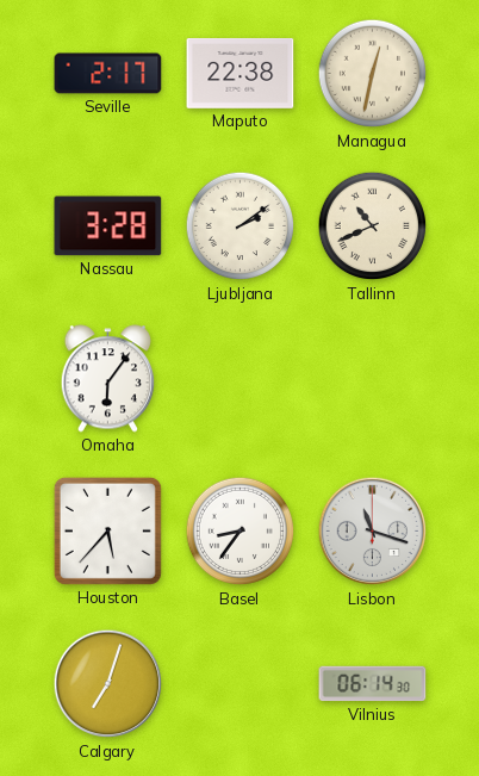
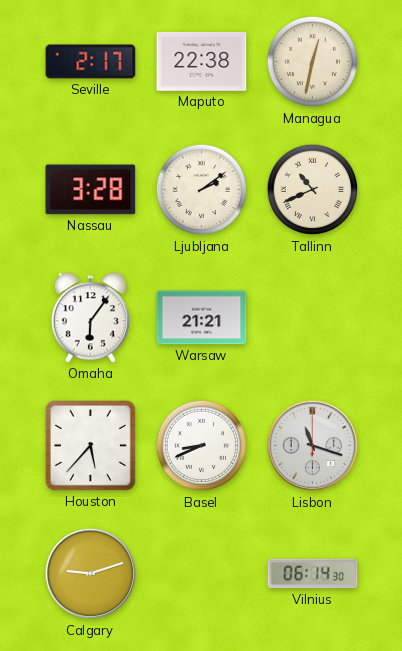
Warsaw: none -> 21:21
Basel: 8:36 -> 8:41
Calgary: 7:03 -> 9:12
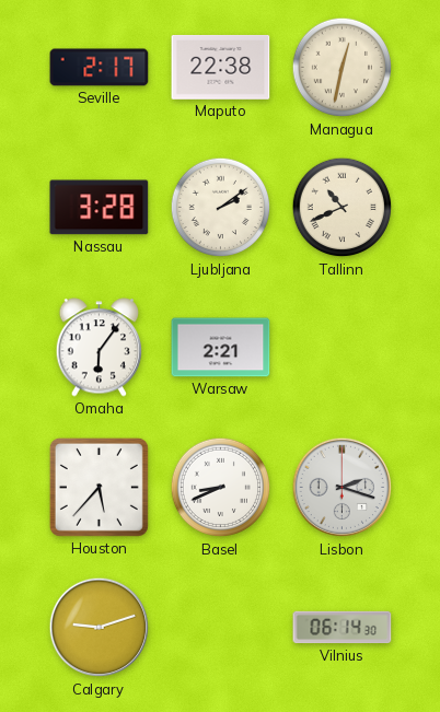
Warsaw: 21:21 -> 2:21
Lisbon: 11:18 -> 2:18
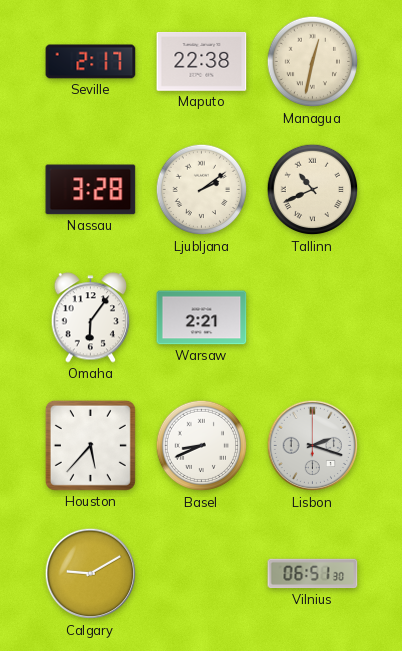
Calgary: 9:12 -> 9:10
Vilnius: 06:14 -> 06:51
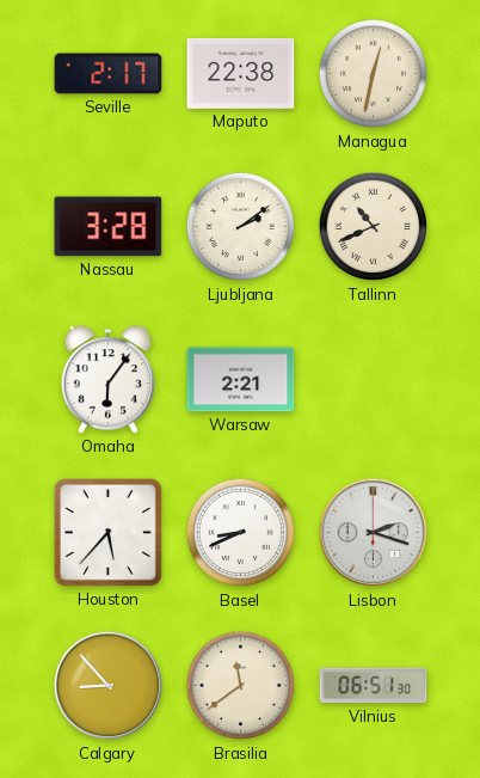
Calgary: 9:10 -> 8:53
Brasilia: none -> 11:39
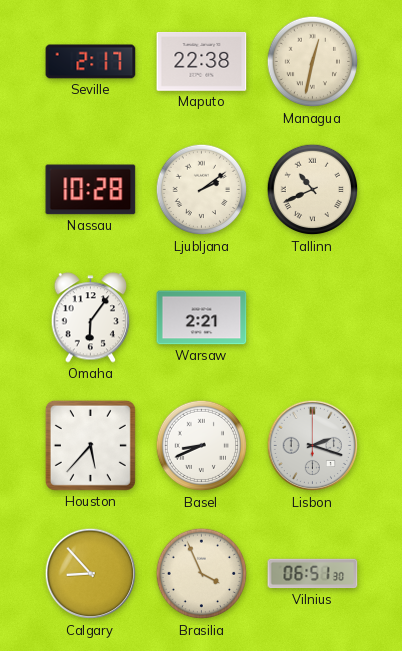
Nassau: 3:28 -> 10:28
Brasilia: 11:39 -> 3:56
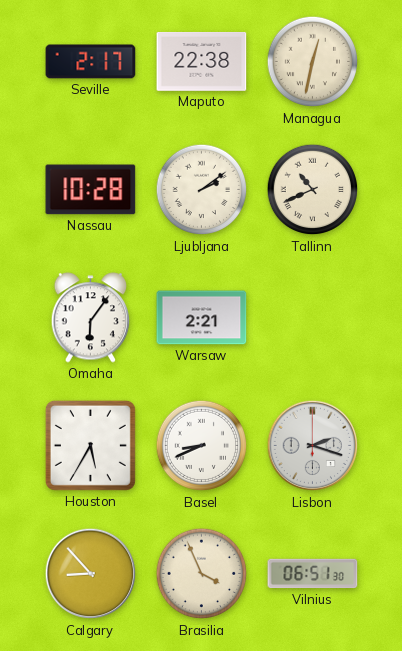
Houston: 5:37 -> 5:35
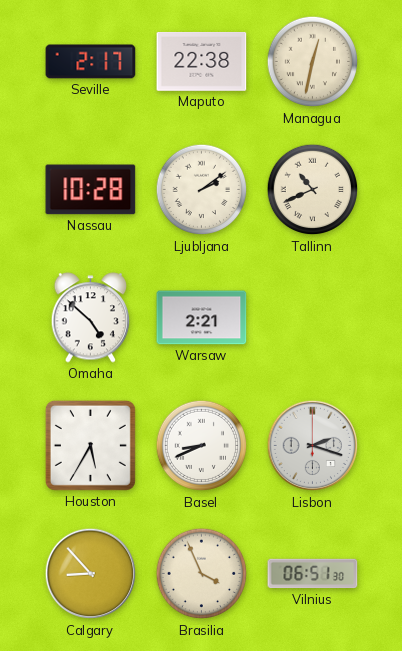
Omaha: 6:06 -> 4:52
